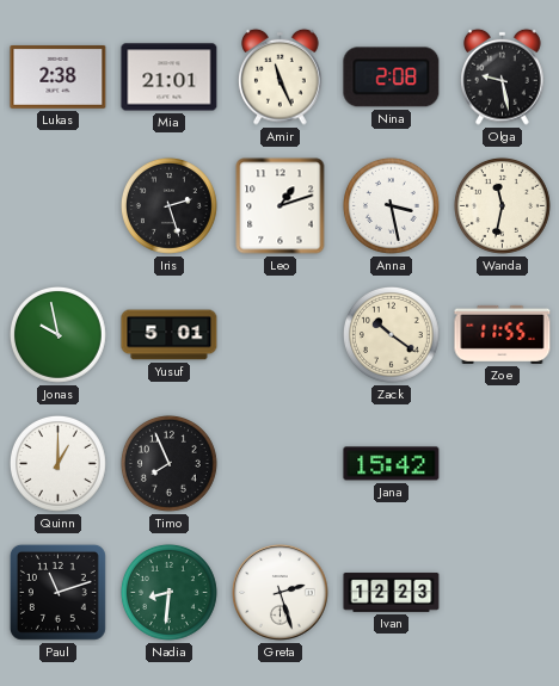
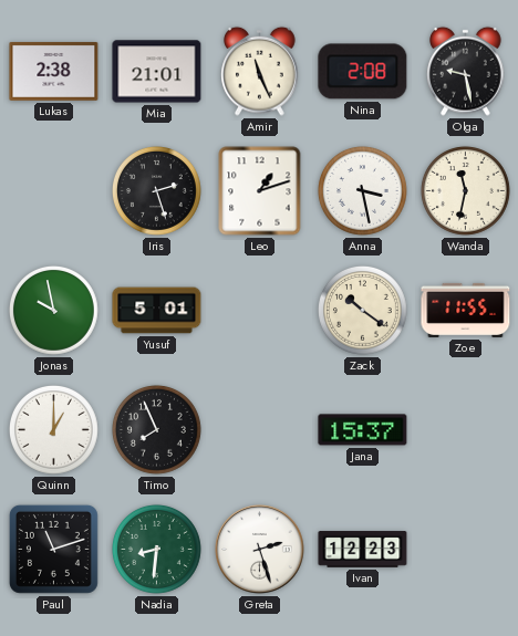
Jana: 15:42 -> 15:37
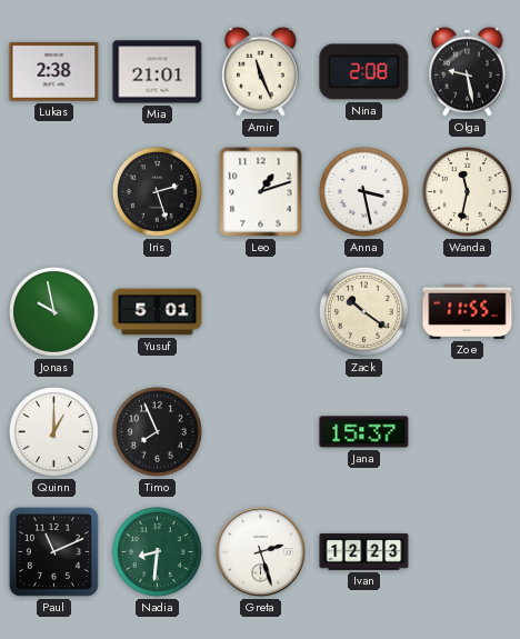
Paul: 11:12 -> 11:11
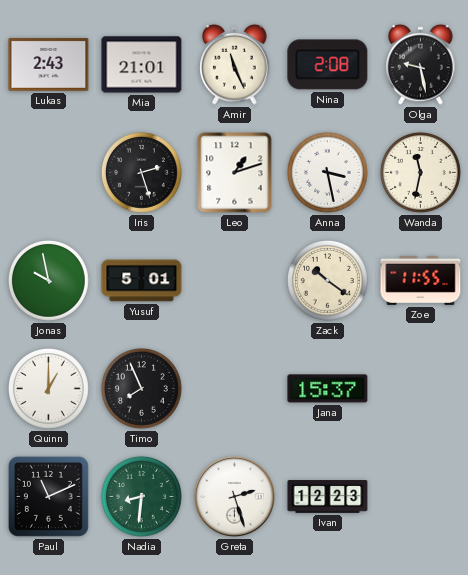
Lukas: 2:38 -> 2:43
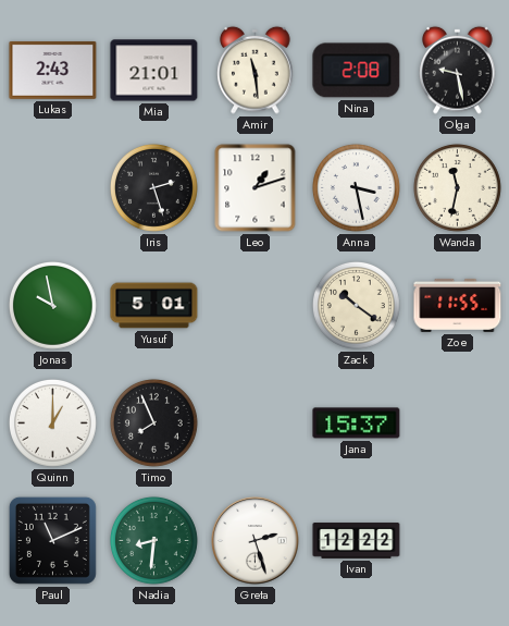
Amir: 11:26 -> 11:29
Ivan: 12:23 -> 12:22
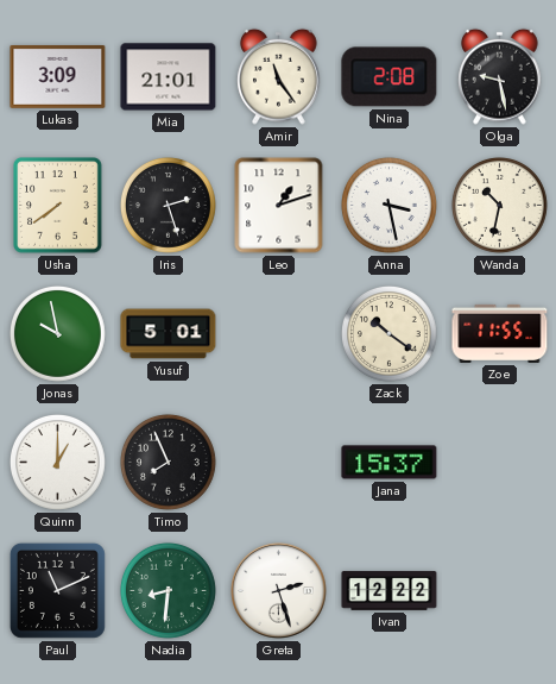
Lukas: 2:43 -> 3:09
Amir: 11:29 -> 11:24
Usha: none -> 7:39
Wanda: 11:32 -> 10:32
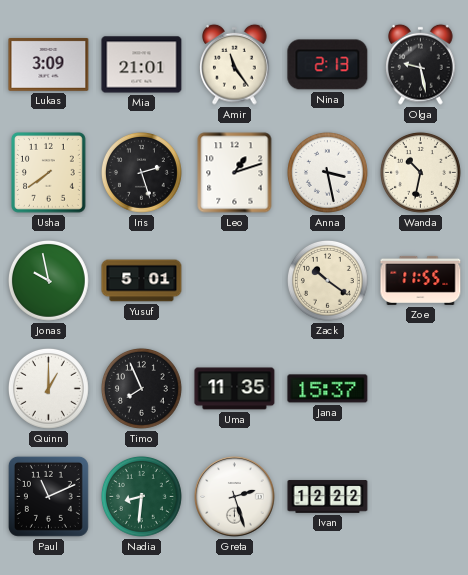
Nina: 2:08 -> 2:13
Uma: none -> 11:35
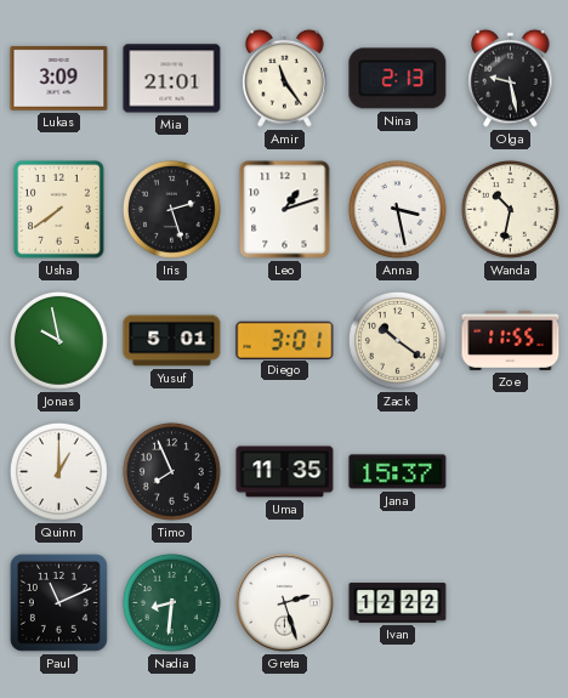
Diego: none -> 3:01
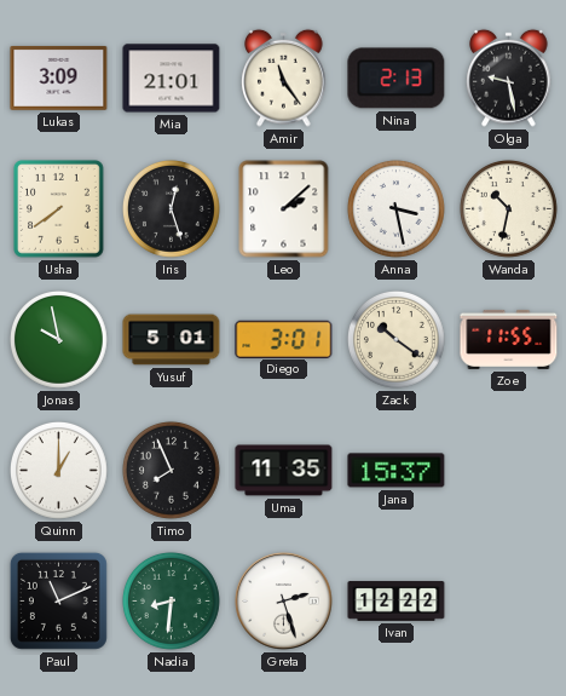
Iris: 2:27 -> 12:27
Leo: 1:12 -> 2:08
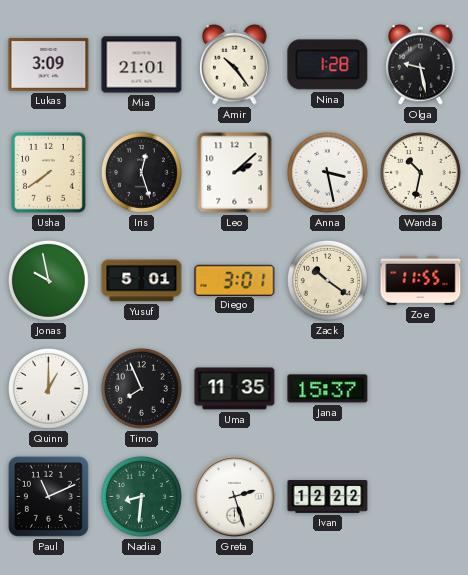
Amir: 11:24 -> 10:24
Nina: 2:13 -> 1:28
